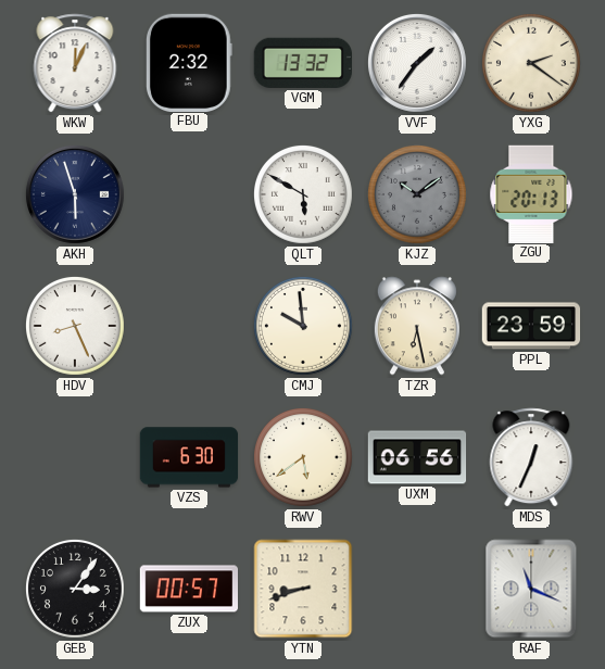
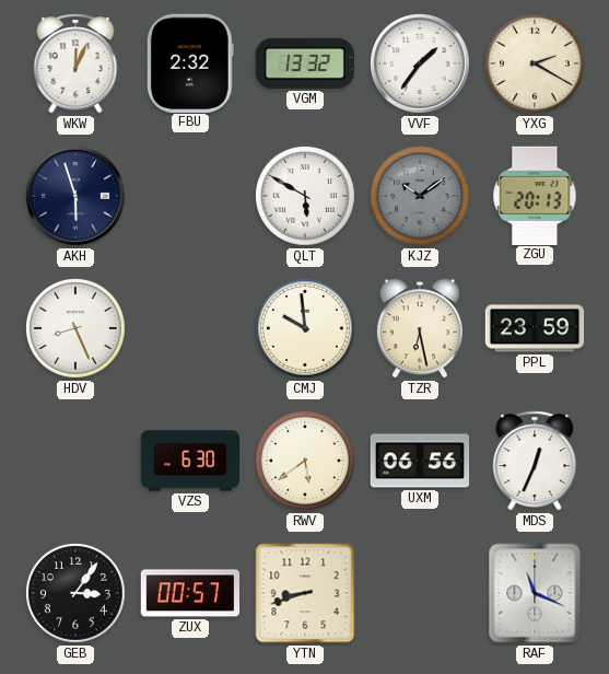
YXG: 2:21 -> 2:20
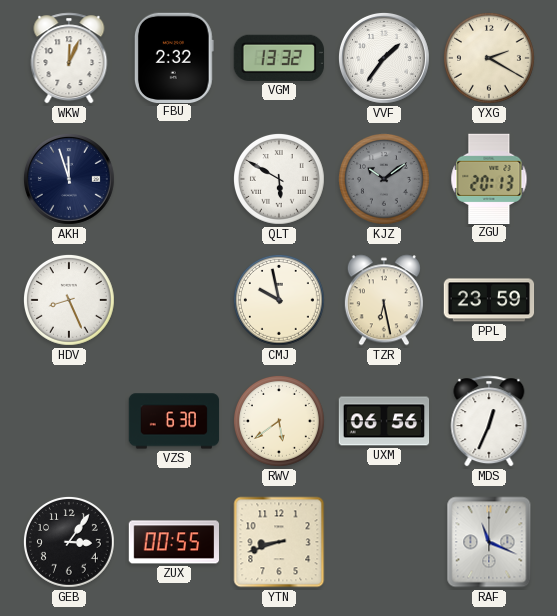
AKH: 5:57 -> 11:57
CMJ: 9:59 -> 9:58
ZUX: 00:57 -> 00:55
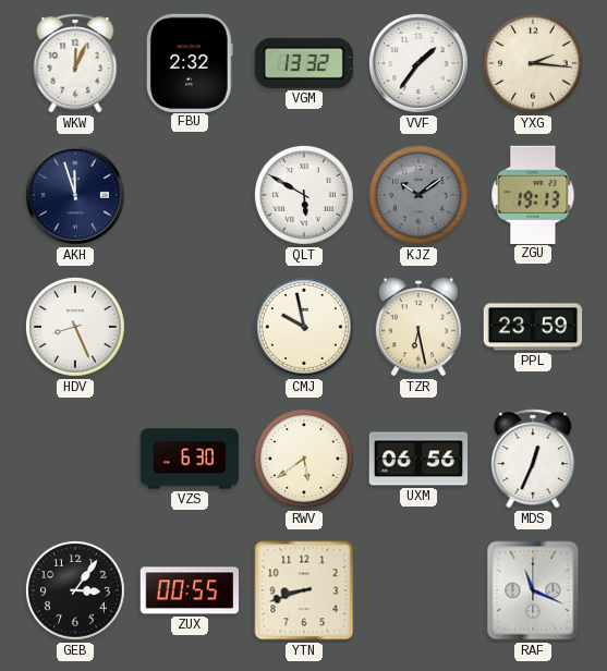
YXG: 2:20 -> 2:16
ZGU: 20:13 -> 19:13
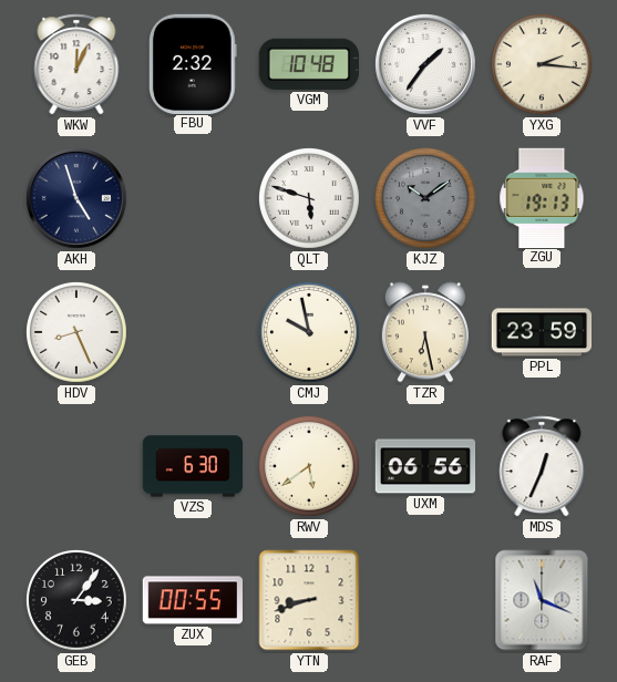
VGM: 13:32 -> 10:48
AKH: 11:57 -> 4:57
QLT: 5:50 -> 5:48
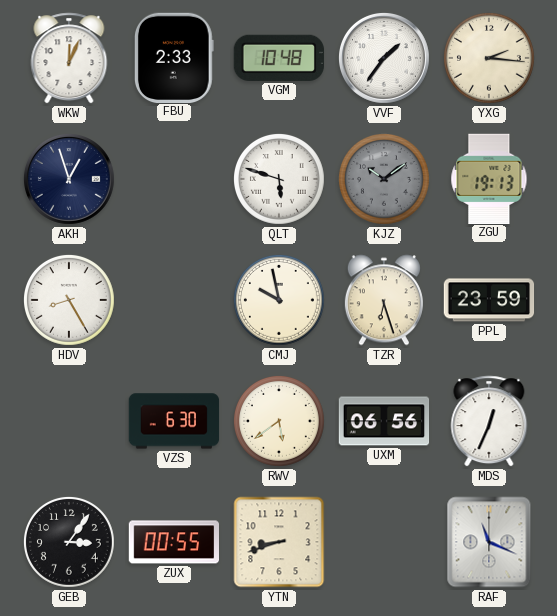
FBU: 2:32 -> 2:33
AKH: 4:57 -> 12:57
HDV: 8:26 -> 8:25
TZR: 6:28 -> 6:27
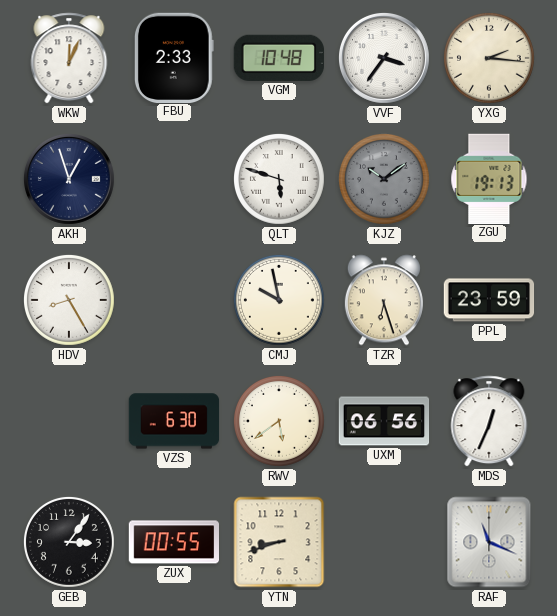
VVF: 1:36 -> 3:36
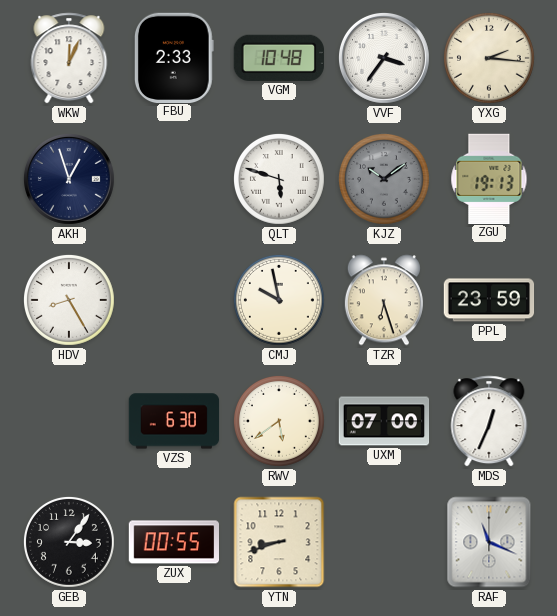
UXM: 06:56 -> 07:00
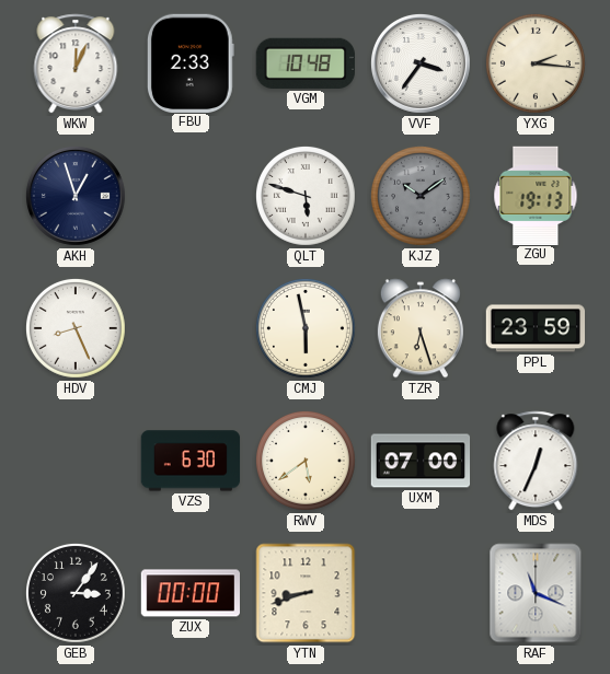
HDV: 8:25 -> 8:26
CMJ: 9:58 -> 5:58
ZUX: 00:55 -> 00:00
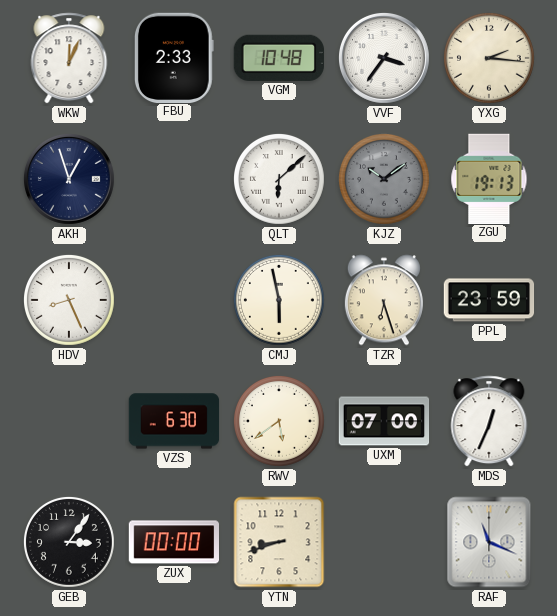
QLT: 5:48 -> 6:08
